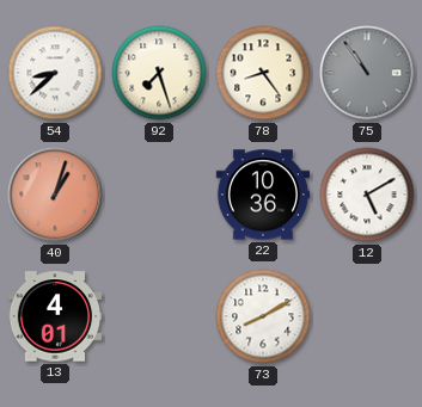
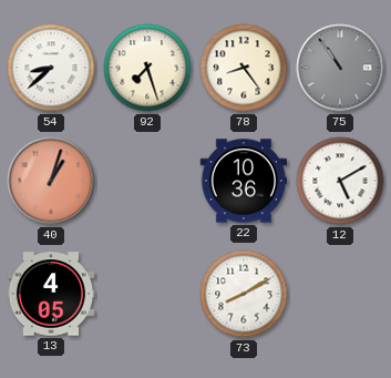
13: 4:01 -> 4:05
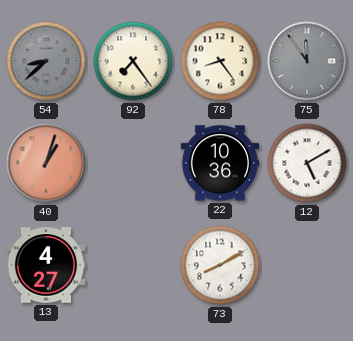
54 dial: white -> grey
92: 7:27 -> 7:24
75: 10:54 -> 11:54
13: 4:05 -> 4:27
